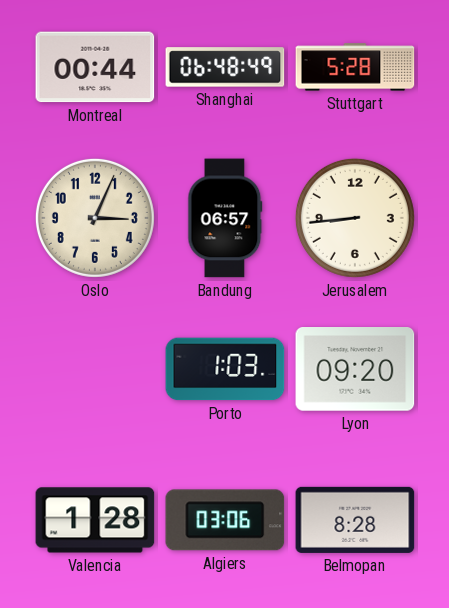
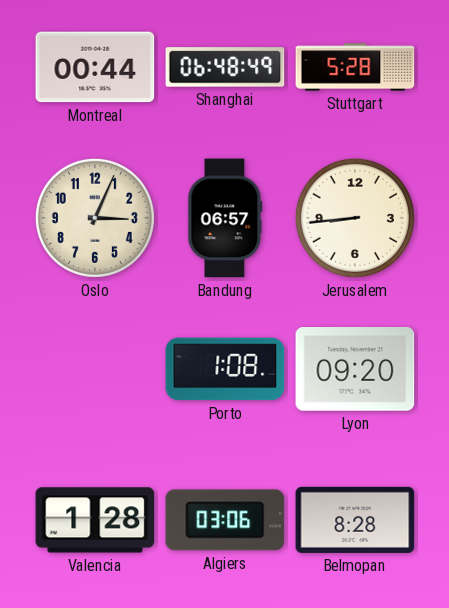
Porto: 1:03 -> 1:08
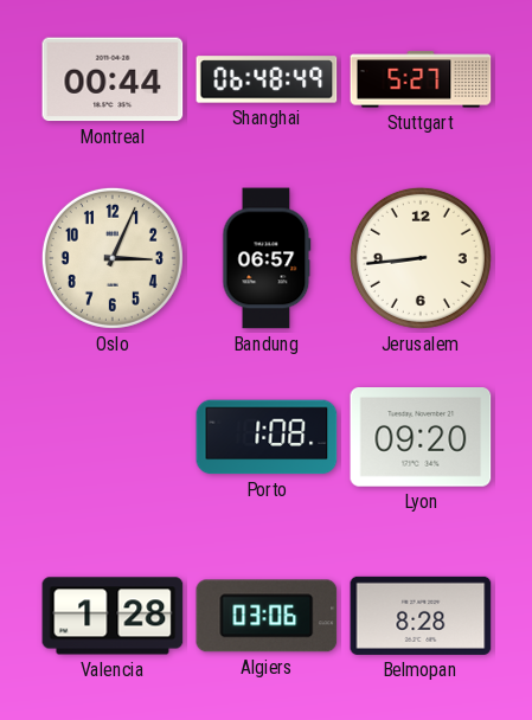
Stuttgart: 5:28 -> 5:27
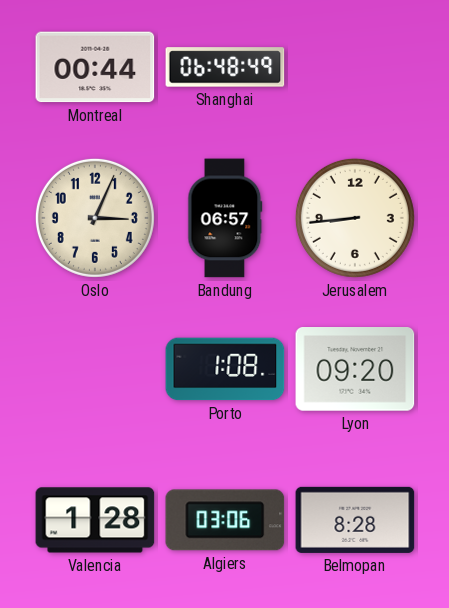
Stuttgart: 5:27 -> none
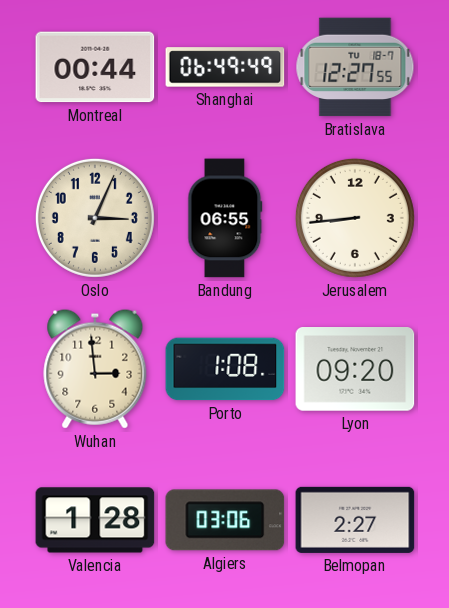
Shanghai: 06:48 -> 06:49
Bratislava: none -> 12:27
Bandung: 06:57 -> 06:55
Wuhan: none -> 2:59
Belmopan: 8:28 -> 2:27
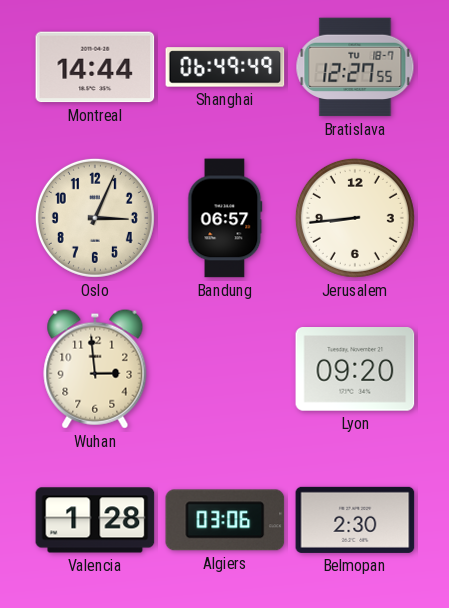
Montreal: 00:44 -> 14:44
Bandung: 06:55 -> 06:57
Porto: 1:08 -> none
Belmopan: 2:27 -> 2:30
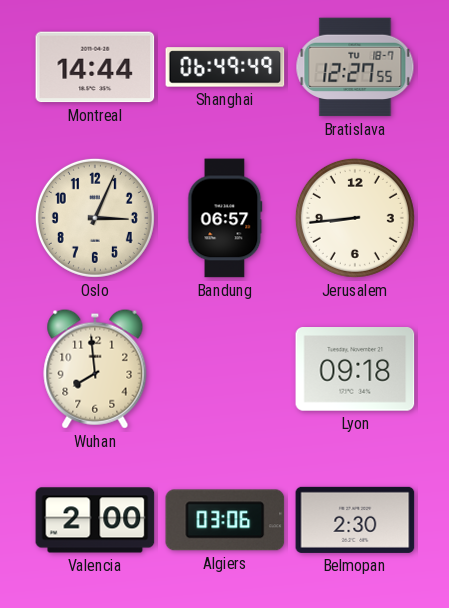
Wuhan: 2:59 -> 7:59
Lyon: 09:20 -> 09:18
Valencia: 1:28 -> 2:00
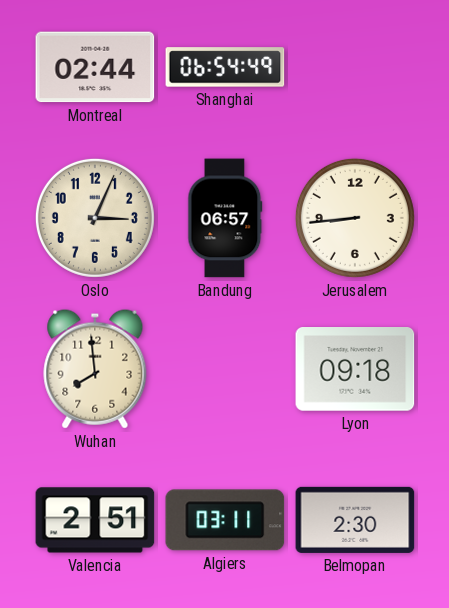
Montreal: 14:44 -> 02:44
Shanghai: 06:49 -> 06:54
Bratislava: 12:27 -> none
Valencia: 2:00 -> 2:51
Algiers: 03:06 -> 03:11
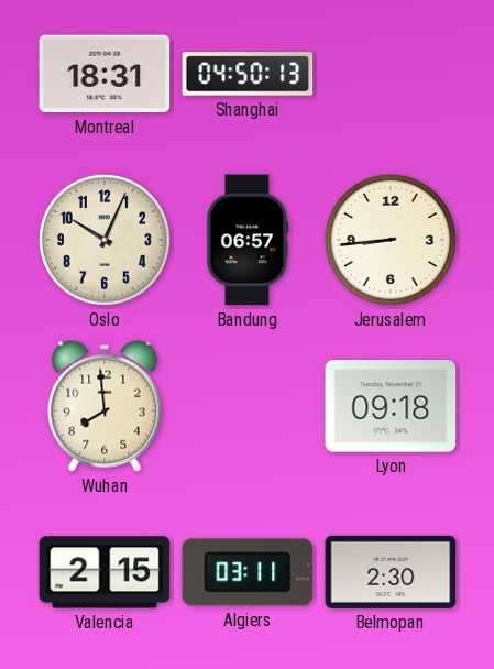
Montreal: 02:44 -> 18:31
Shanghai: 06:54 -> 04:50
Oslo: 3:04 -> 10:04
Valencia: 2:51 -> 2:15
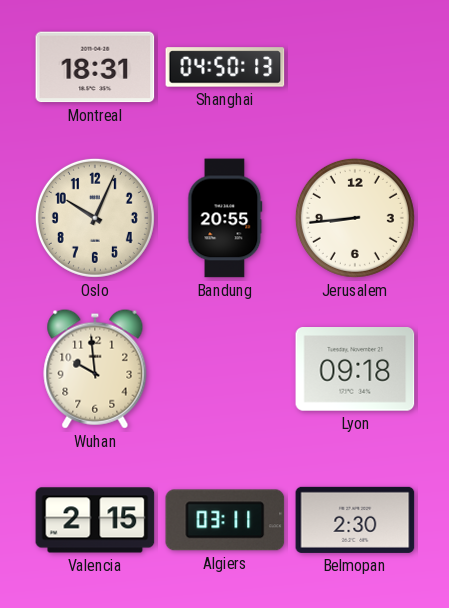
Bandung: 06:57 -> 20:55
Wuhan: 7:59 -> 9:59
